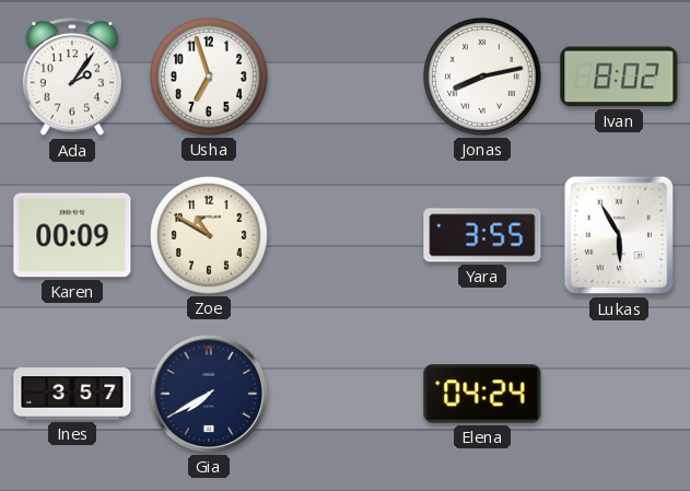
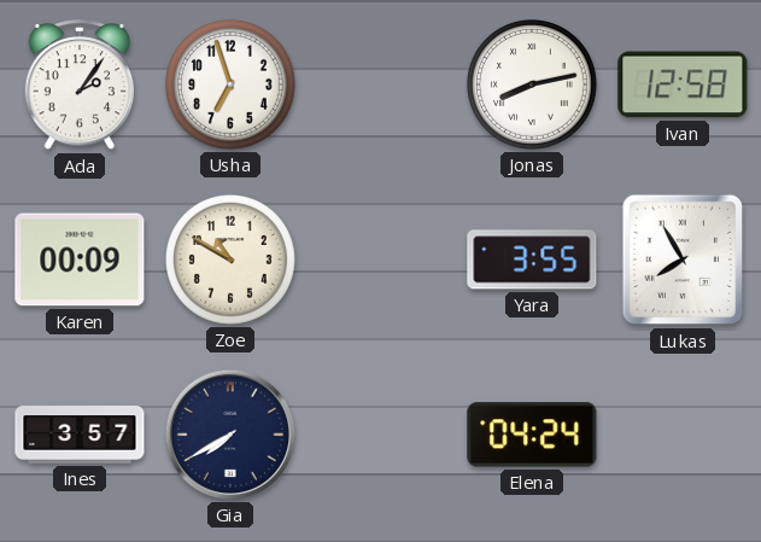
Ivan: 8:02 -> 12:58
Lukas: 5:55 -> 7:55
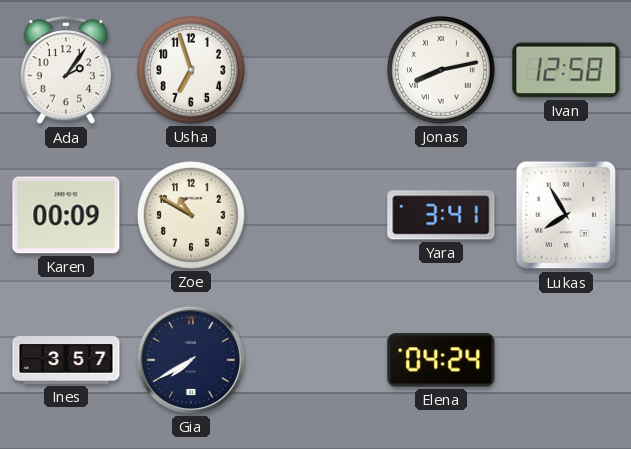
Yara: 3:55 -> 3:41
